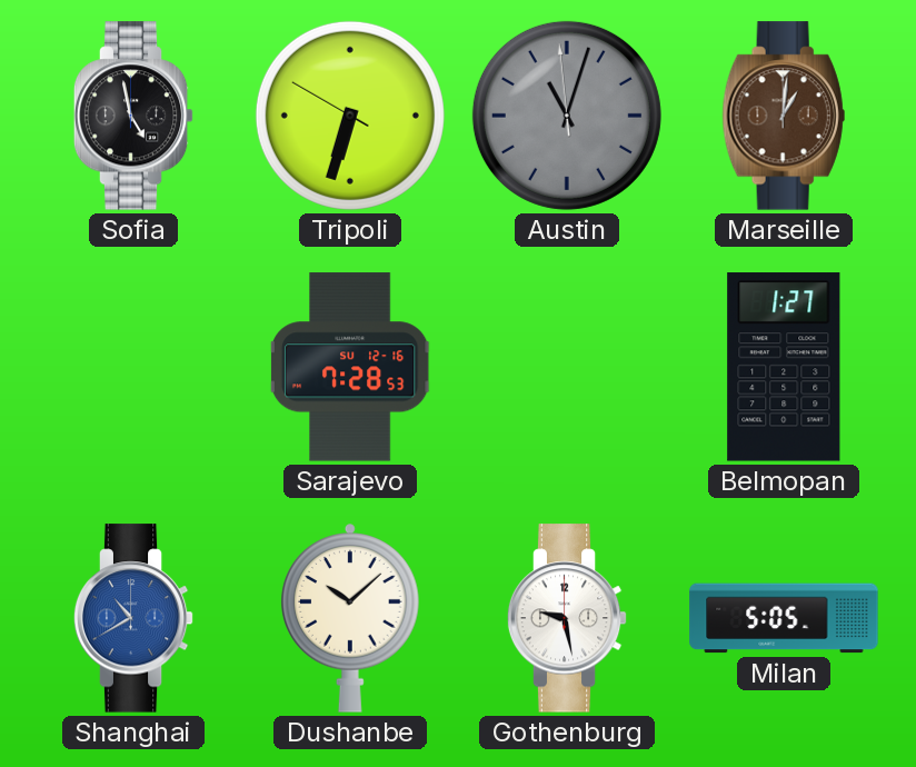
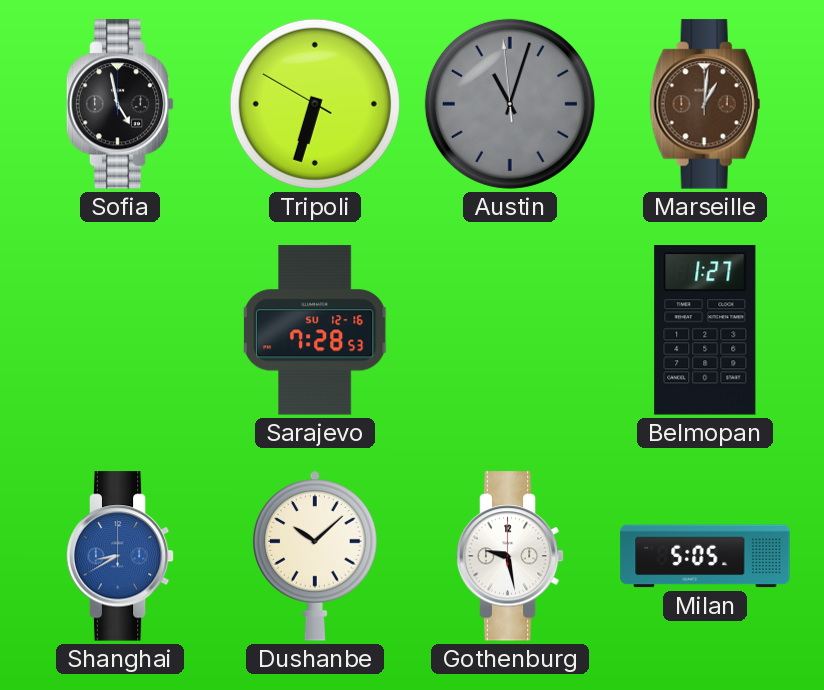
Shanghai: 10:40 -> 8:40
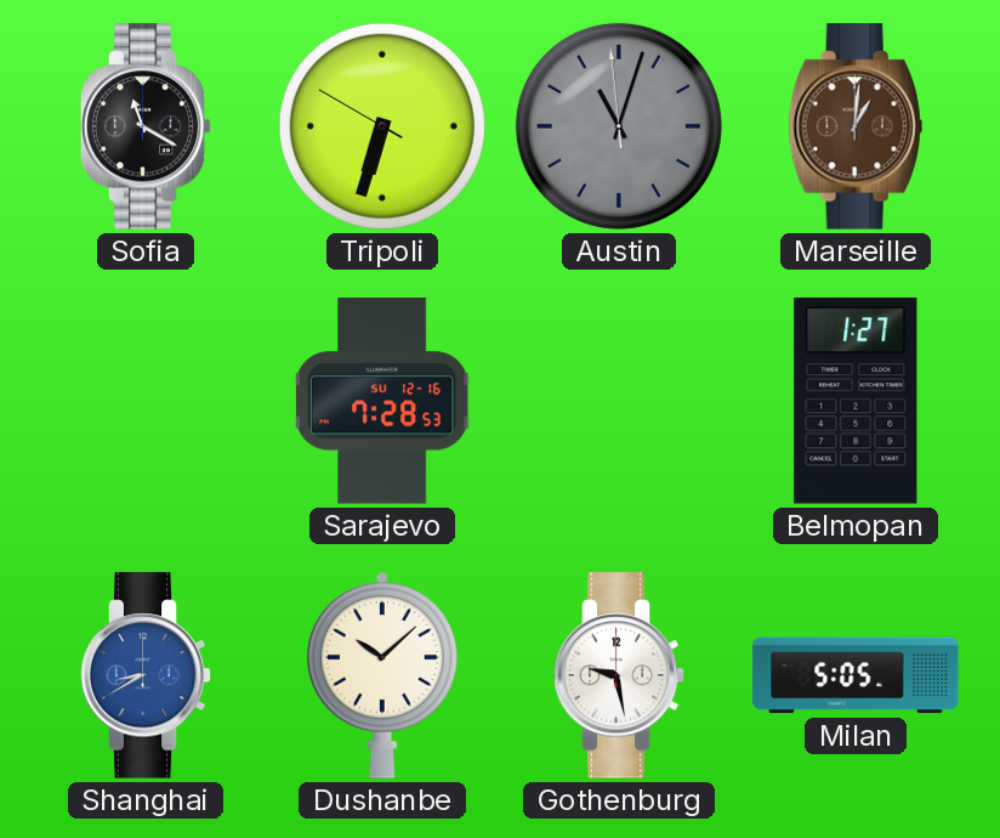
Sofia: 4:58 -> 11:20
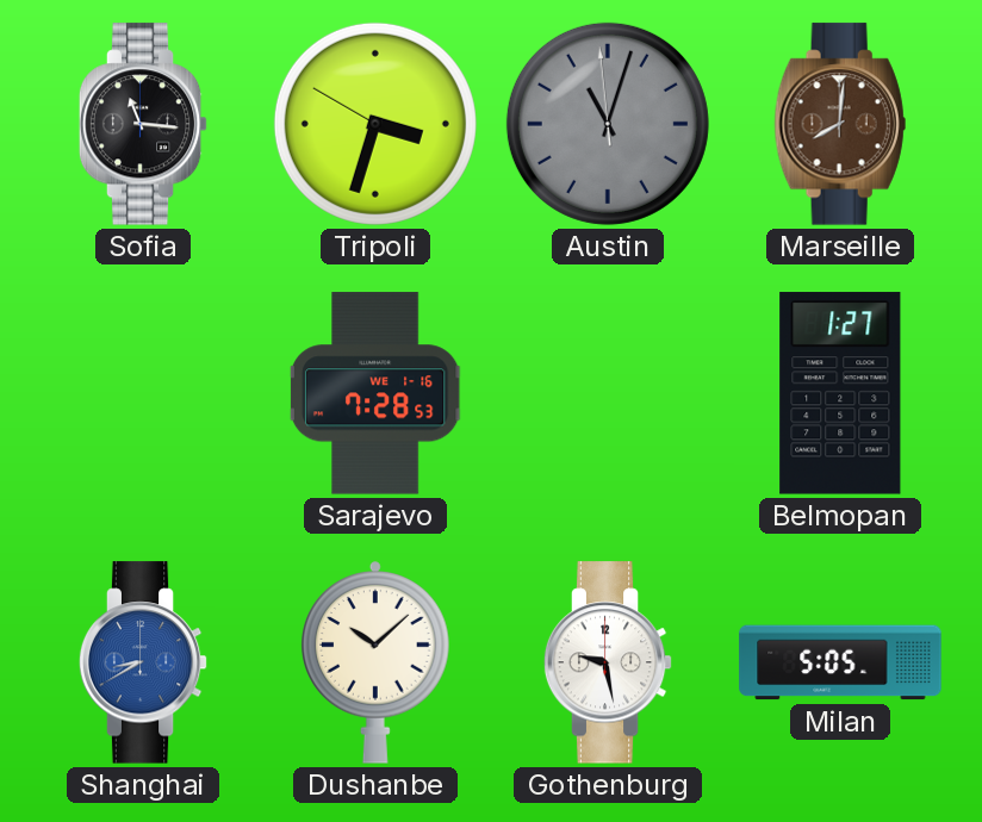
Sofia: 11:20 -> 11:16
Tripoli: 6:32 -> 3:32
Marseille: 1:01 -> 8:01
Sarajevo date: SU 12-16 -> WE 1-16
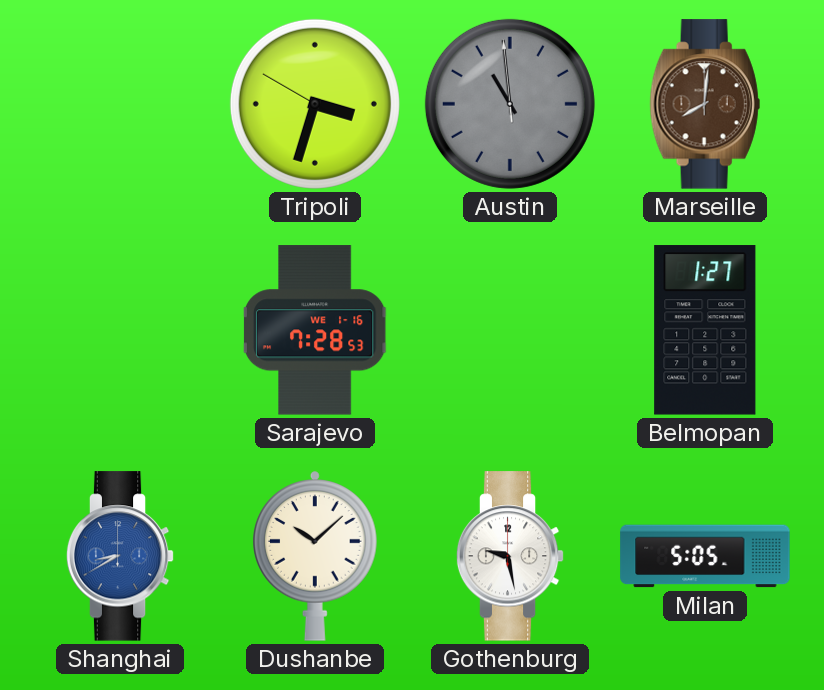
Sofia: 11:16 -> none
Austin: 11:02 -> 10:58
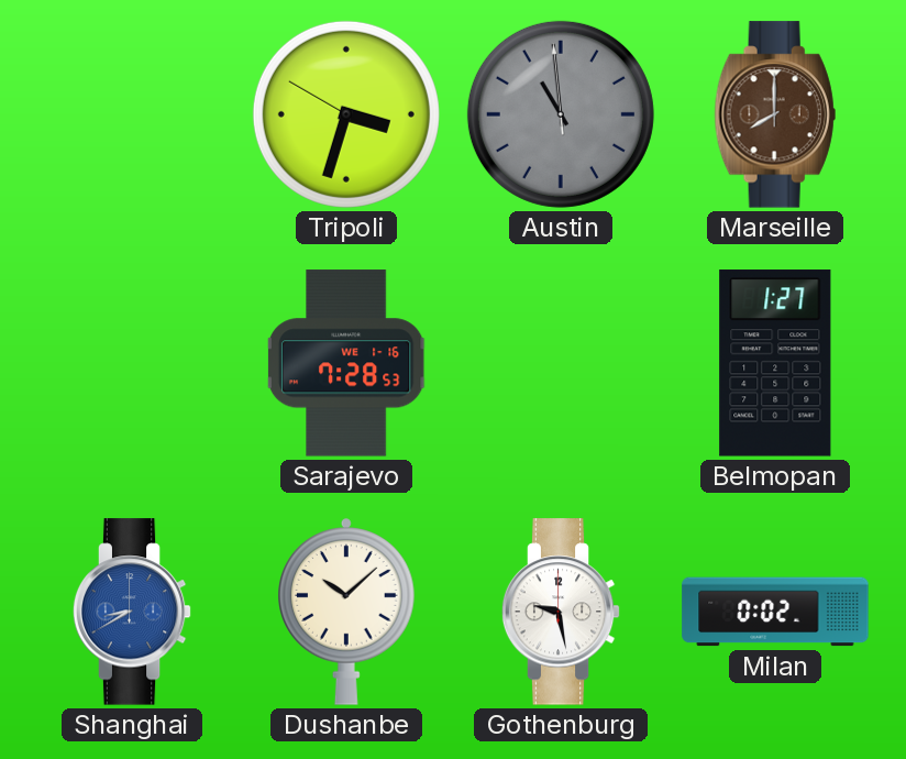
Marseille: 8:01 -> 8:00
Milan: 5:05 -> 0:02
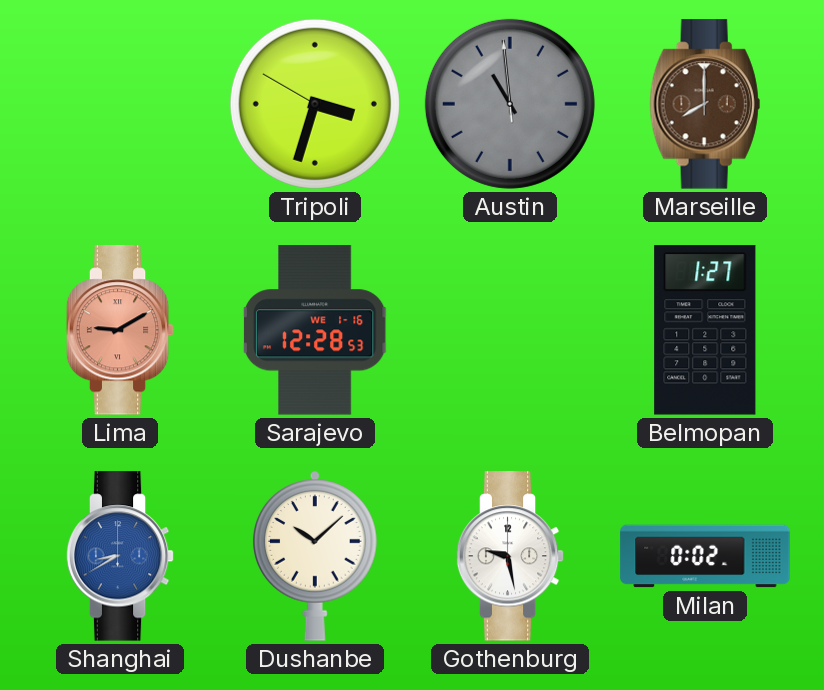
Lima: none -> 9:10
Sarajevo: 7:28 -> 12:28
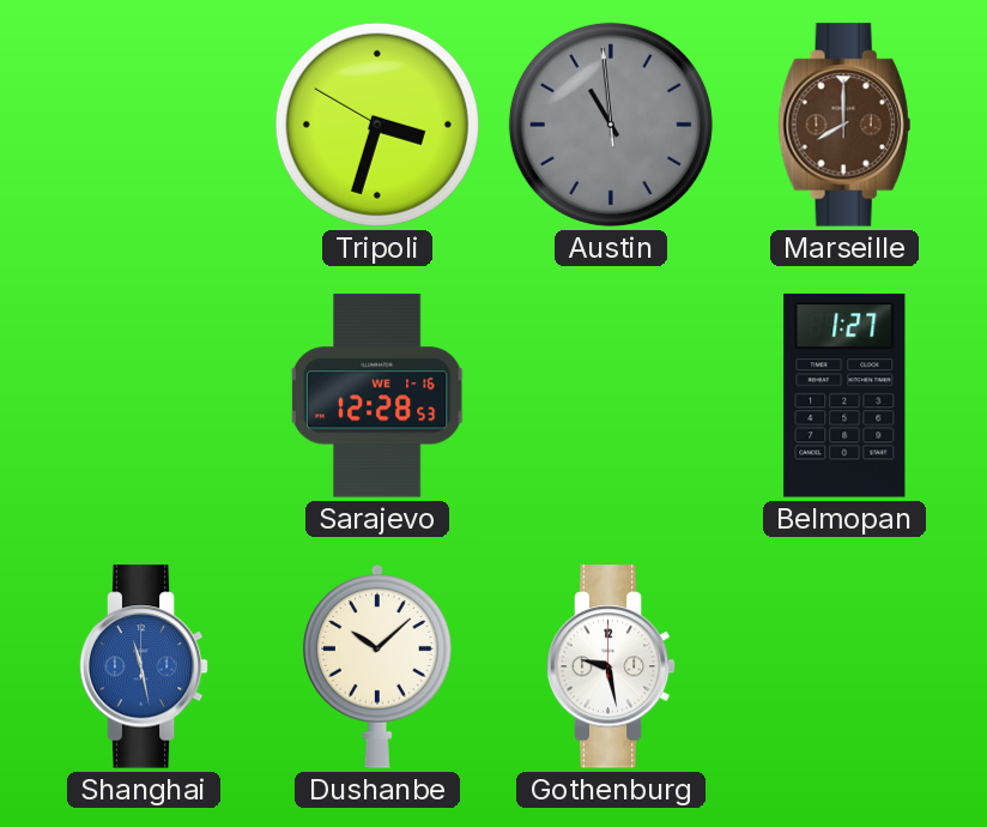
Lima: 9:10 -> none
Shanghai: 8:40 -> 11:28
Milan: 0:02 -> none
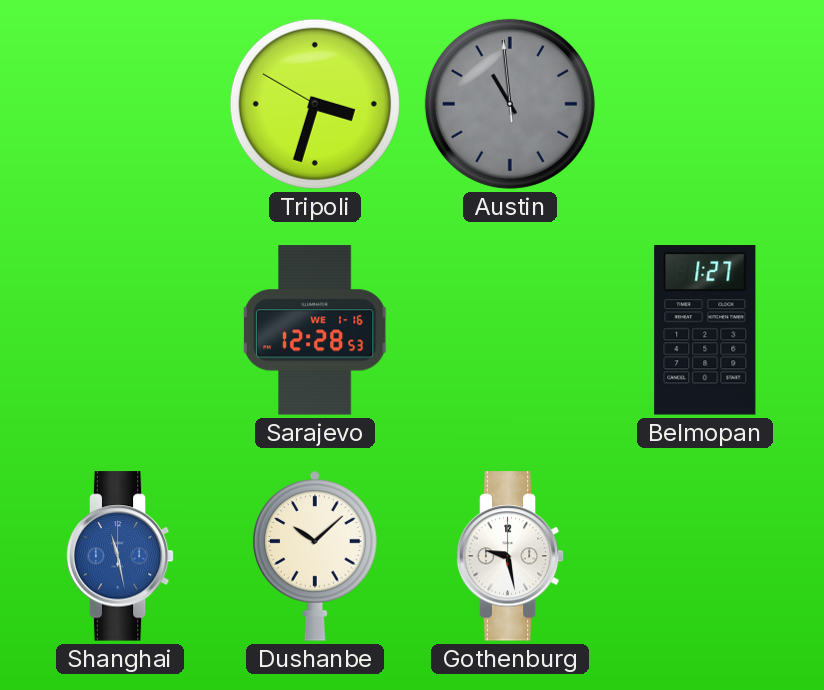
Marseille: 8:00 -> none
